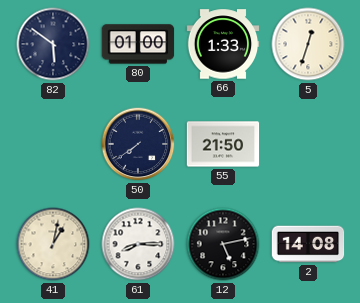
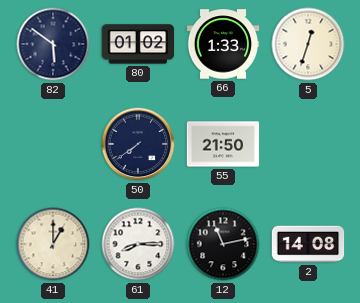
80: 01:00 -> 01:02
41: 1:02 -> 1:00
12: 5:13 -> 11:13
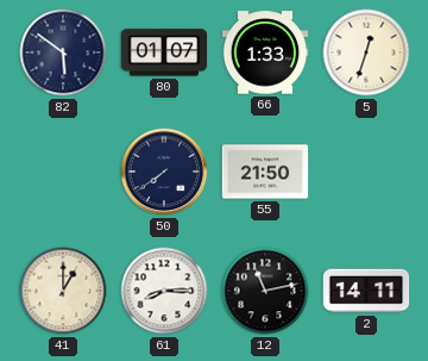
80: 01:02 -> 01:07
2: 14:08 -> 14:11
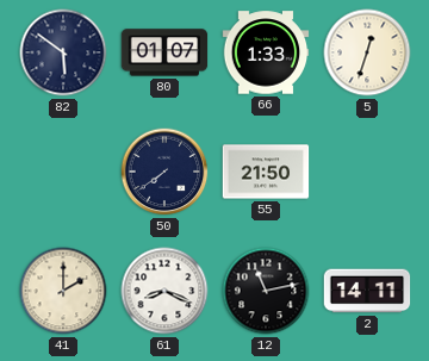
41: 1:00 -> 2:00
61: 8:15 -> 8:19
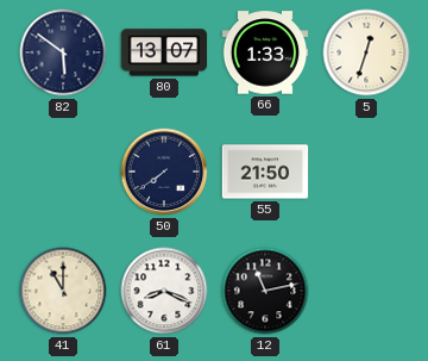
80: 01:07 -> 13:07
41: 2:00 -> 11:00
2: 14:11 -> none
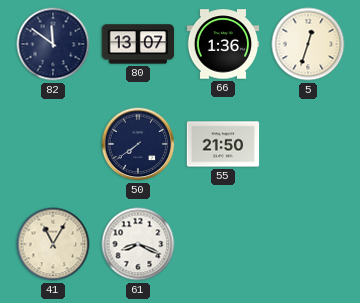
82: 5:51 -> 11:51
66: 1:33 -> 1:36
41: 11:00 -> 11:05
12: 11:13 -> none
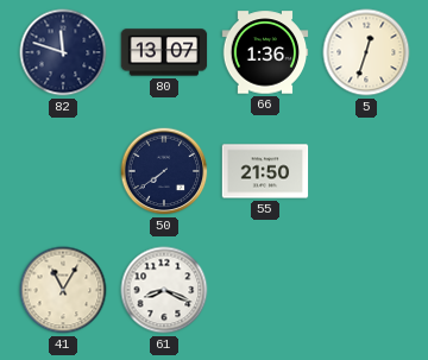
82: 11:51 -> 11:48
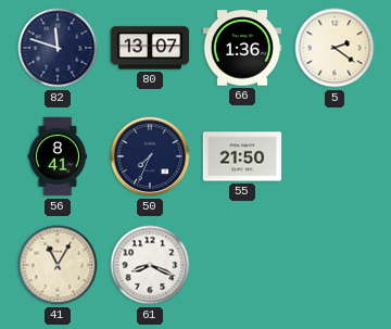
5: 12:33 -> 2:21
56: none -> 8:41
50: 7:39 -> 7:34
